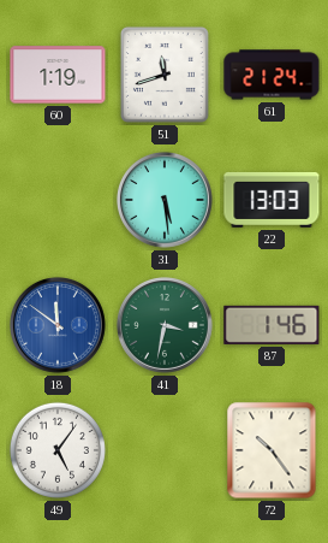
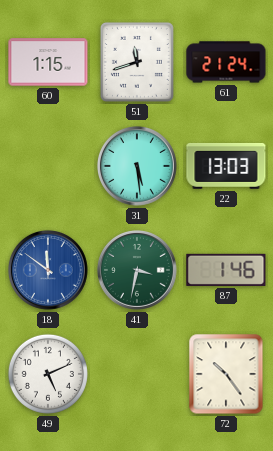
60: 1:19 -> 1:15
49: 5:06 -> 5:11
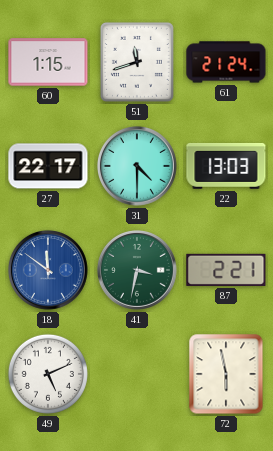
27: none -> 22:17
31: 5:29 -> 4:30
87: 1:46 -> 2:21
72: 10:24 -> 5:58
